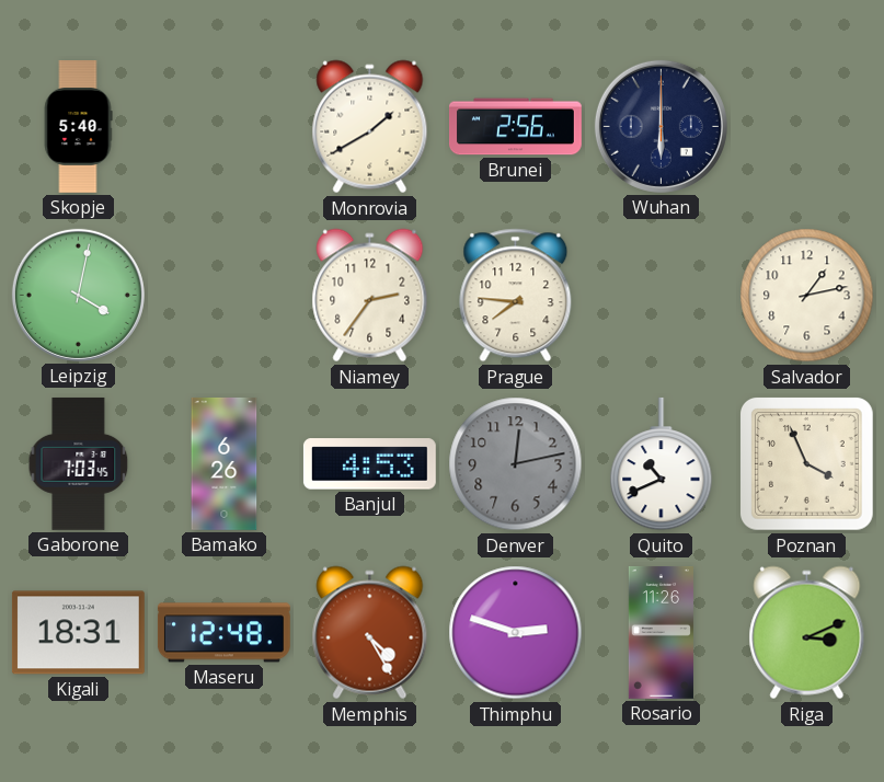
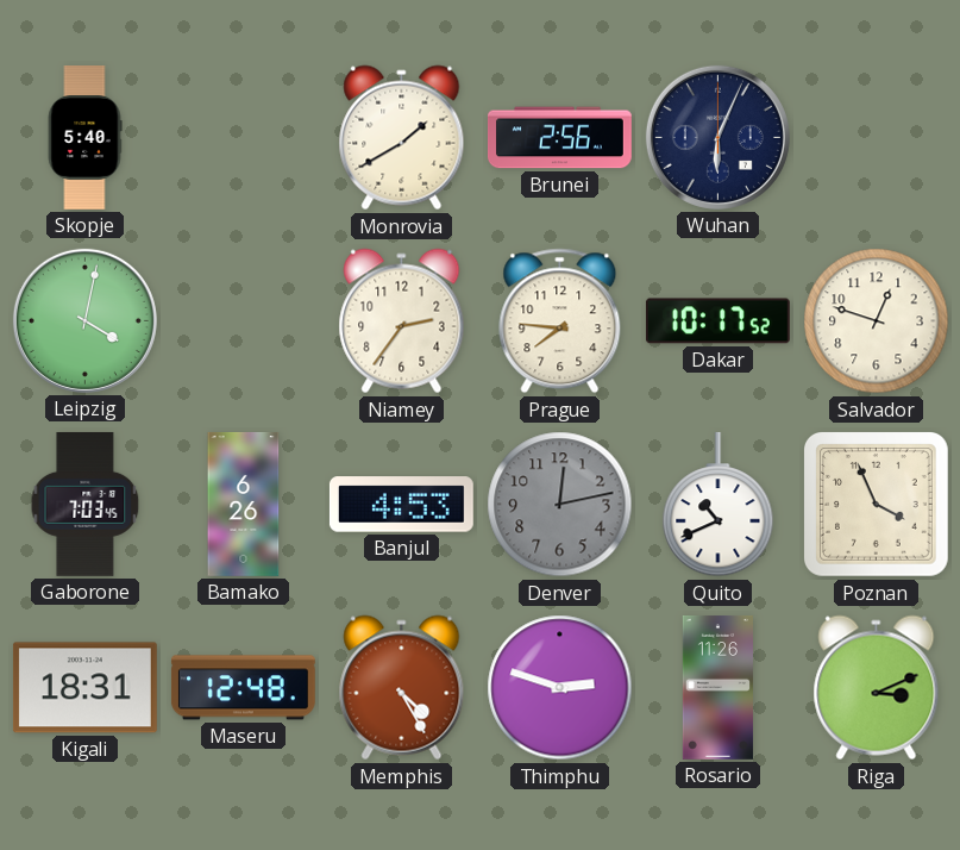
Wuhan: 6:00 -> 6:04
Dakar: none -> 10:17
Salvador: 1:13 -> 12:48
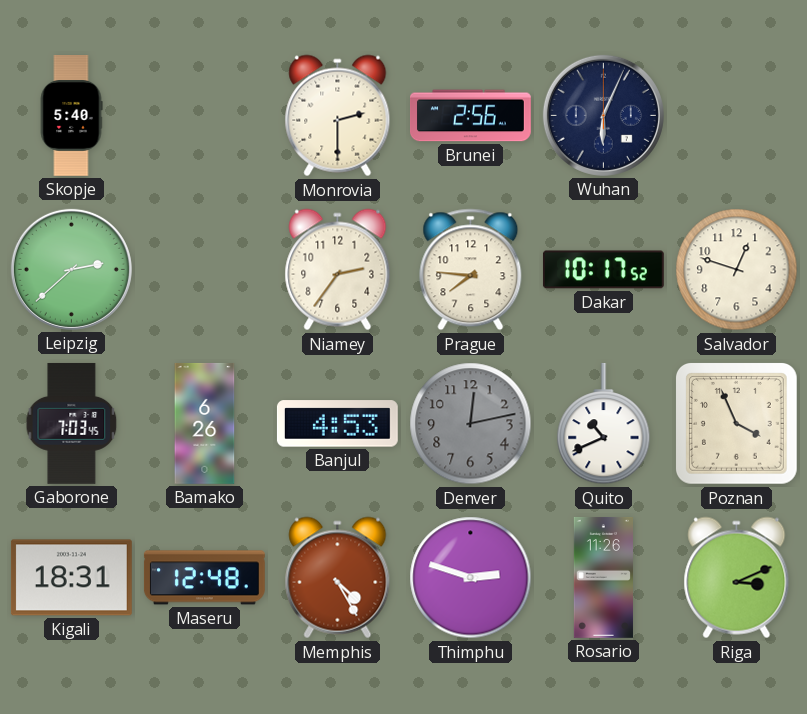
Monrovia: 1:40 -> 2:30
Leipzig: 4:02 -> 2:38
